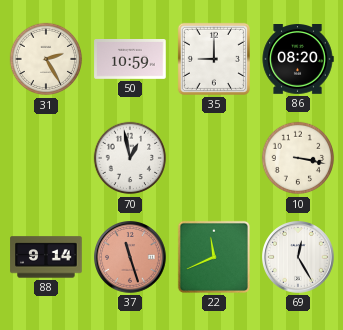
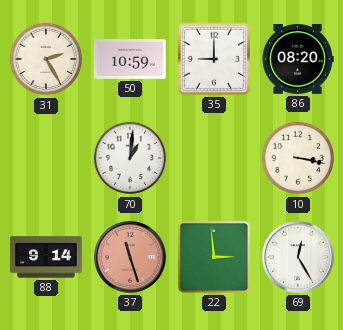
70: 12:58 -> 1:01
22: 11:41 -> 2:59
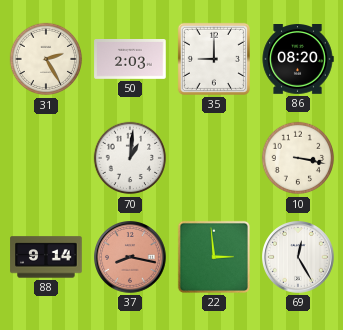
50: 10:59 -> 2:03
37: 11:27 -> 8:17
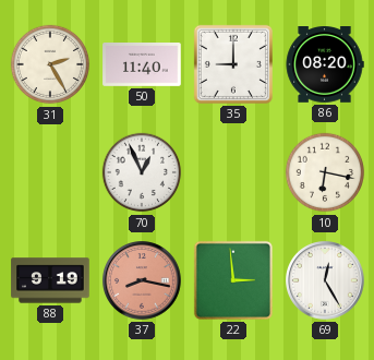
50: 2:03 -> 11:40
70: 1:01 -> 12:56
10: 3:17 -> 6:17
88: 9:14 -> 9:19
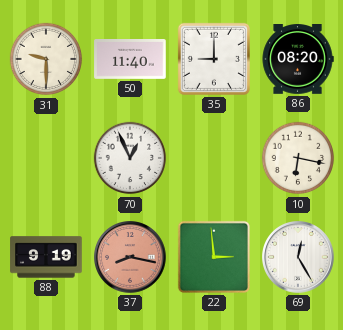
31: 2:25 -> 9:30
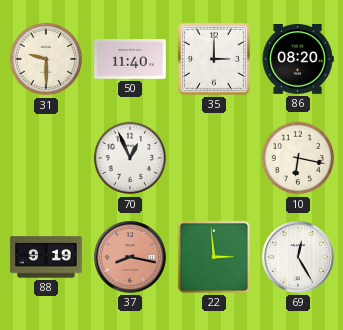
35: 9:00 -> 3:00
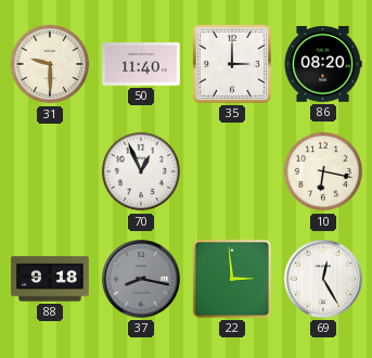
88: 9:19 -> 9:18
37 dial: salmon -> grey
